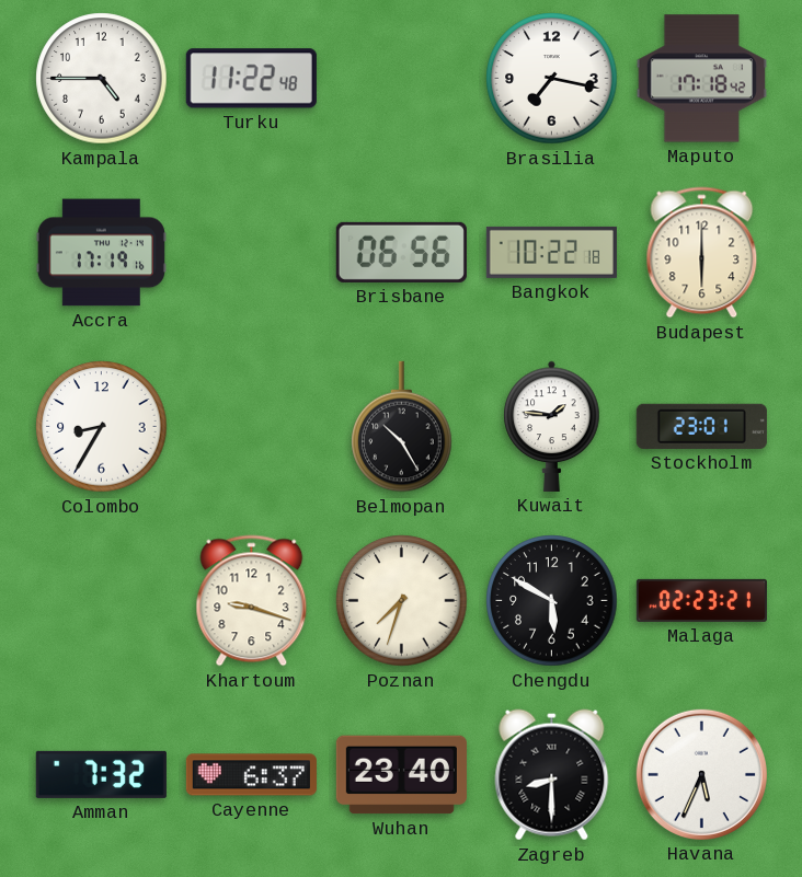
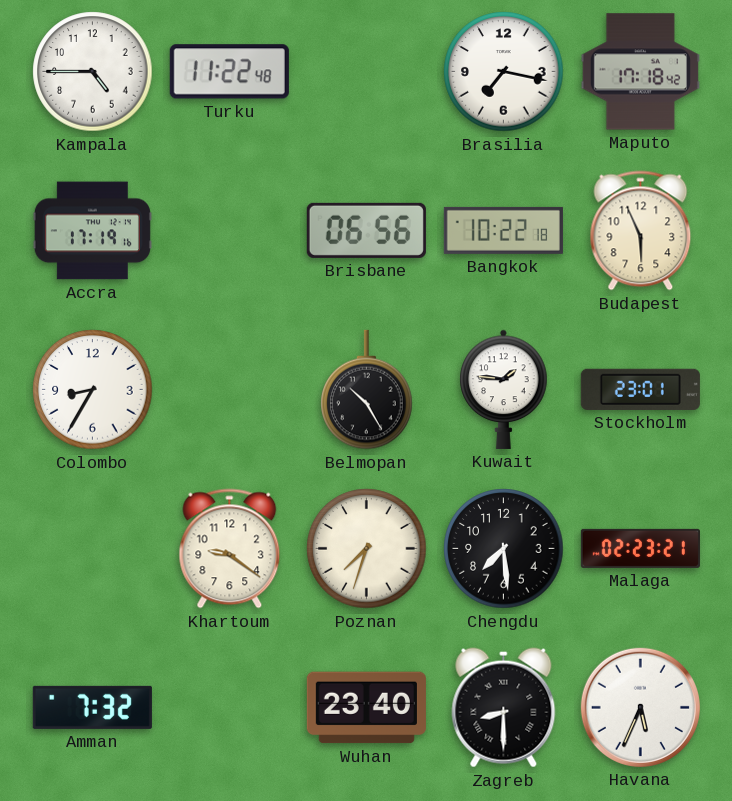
Budapest: 6:00 -> 5:56
Khartoum: 9:18 -> 9:21
Chengdu: 5:50 -> 7:29
Cayenne: 6:37 -> none
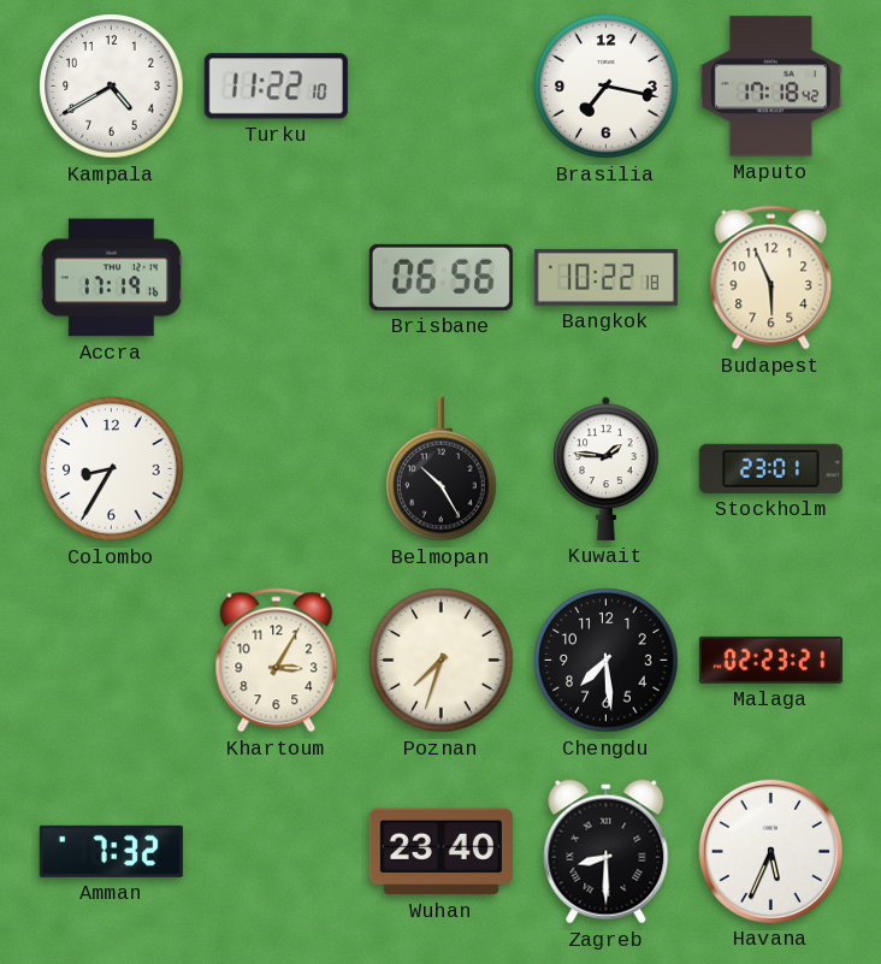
Kampala: 4:45 -> 4:40
Turku: 11:22:48 -> 11:22:10
Khartoum: 9:21 -> 3:05
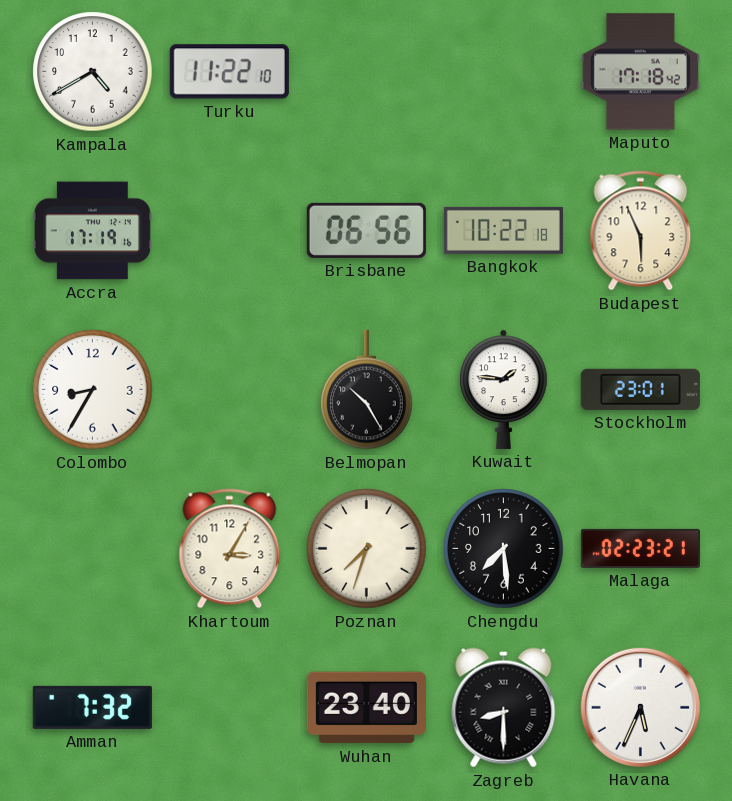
Brasilia: 7:17 -> none
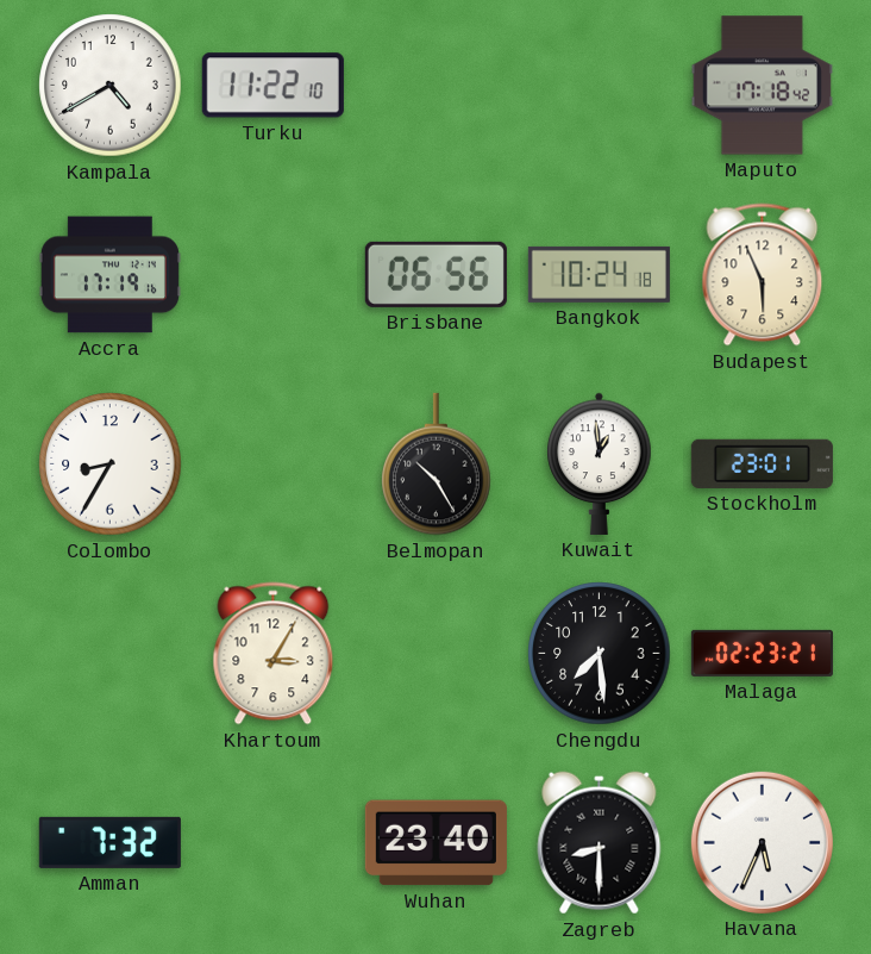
Bangkok: 10:22 -> 10:24
Kuwait: 1:46 -> 12:59
Poznan: 7:33 -> none
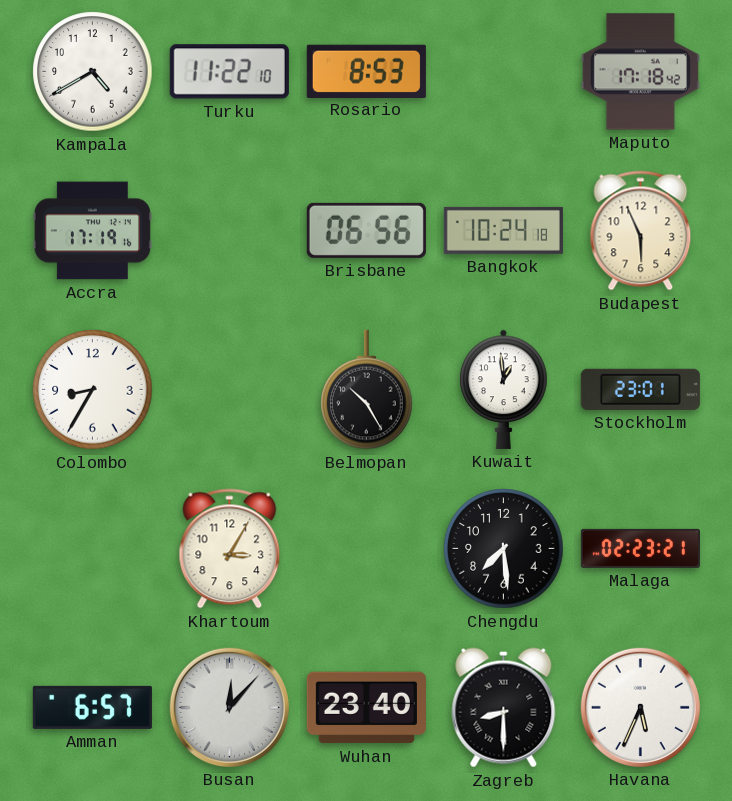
Rosario: none -> 8:53
Amman: 7:32 -> 6:57
Busan: none -> 12:07
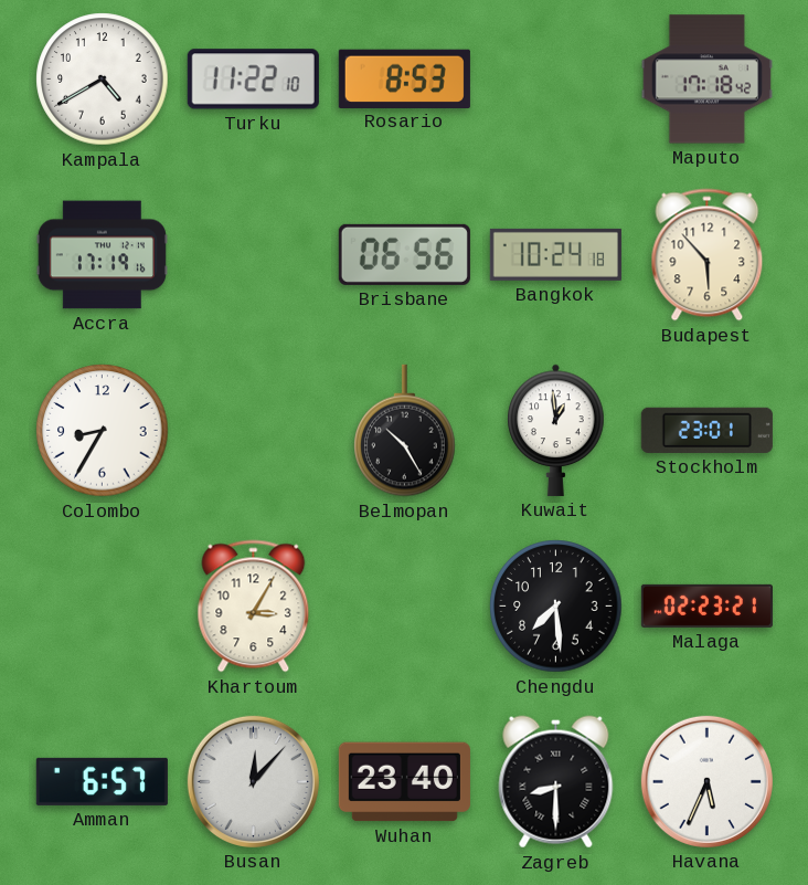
Budapest: 5:56 -> 5:53
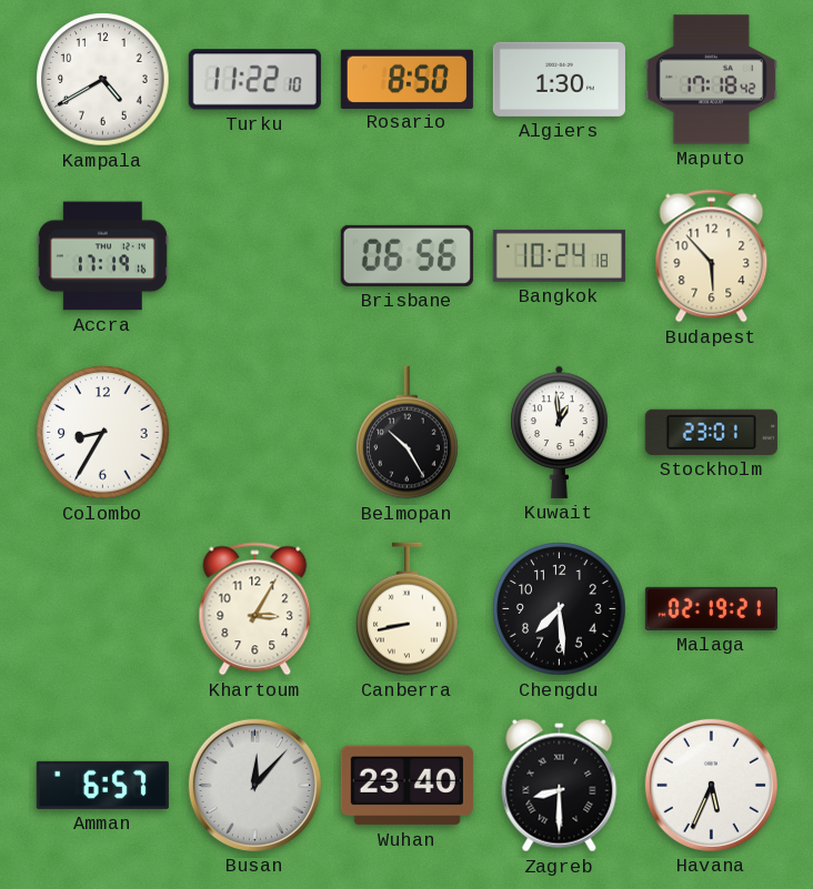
Rosario: 8:53 -> 8:50
Algiers: none -> 1:30
Canberra: none -> 8:43
Malaga: 02:23 -> 02:19
